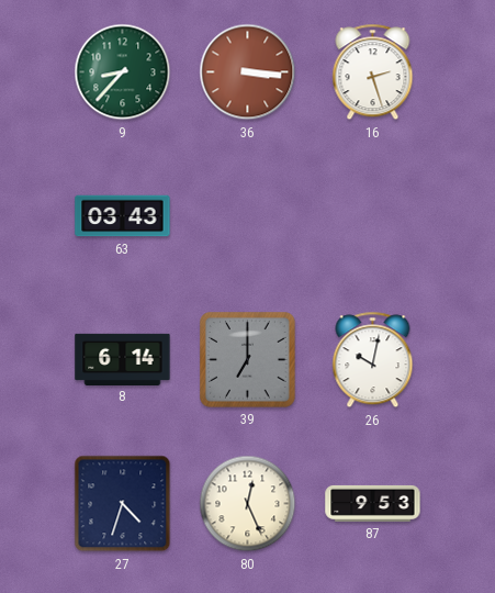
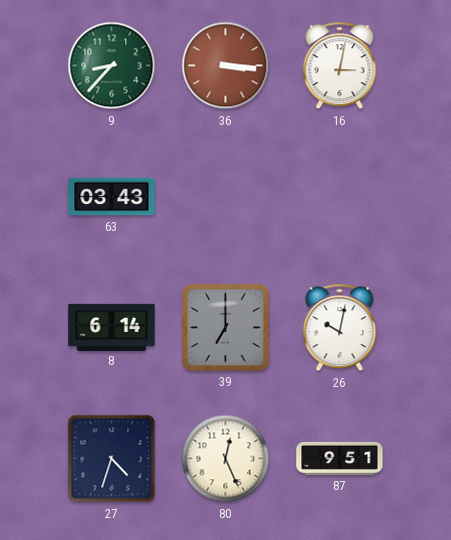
16: 2:27 -> 3:02
87: 9:53 -> 9:51
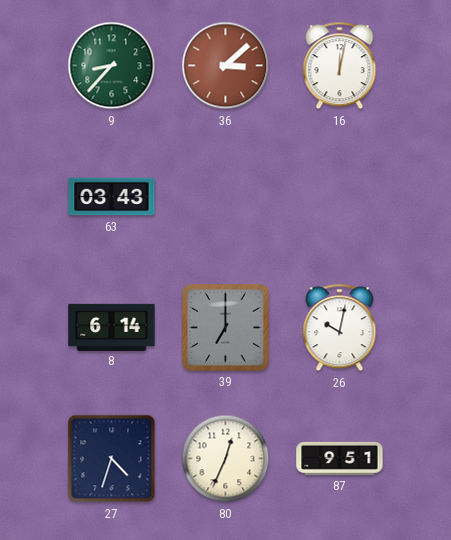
36: 3:16 -> 3:08
16: 3:02 -> 12:02
80: 12:26 -> 12:34
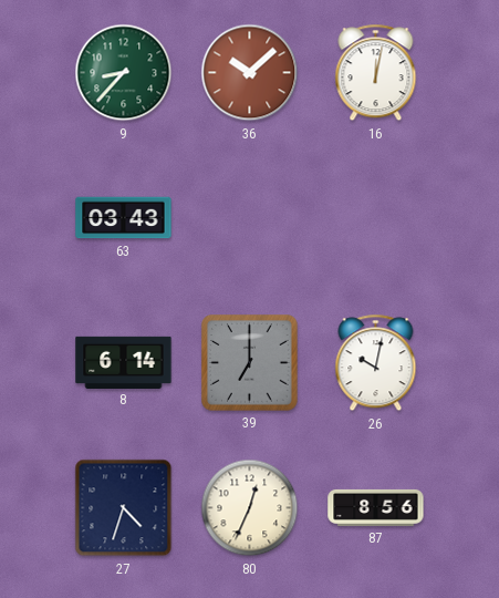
36: 3:08 -> 10:08
87: 9:51 -> 8:56
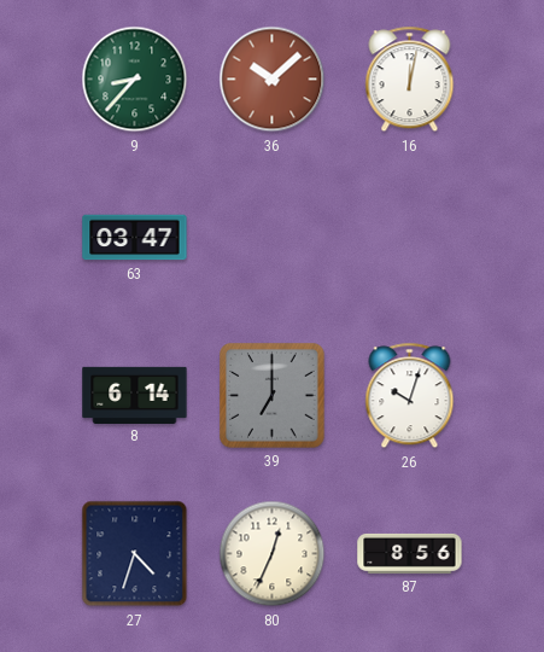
63: 03:43 -> 03:47
26: 10:02 -> 10:03
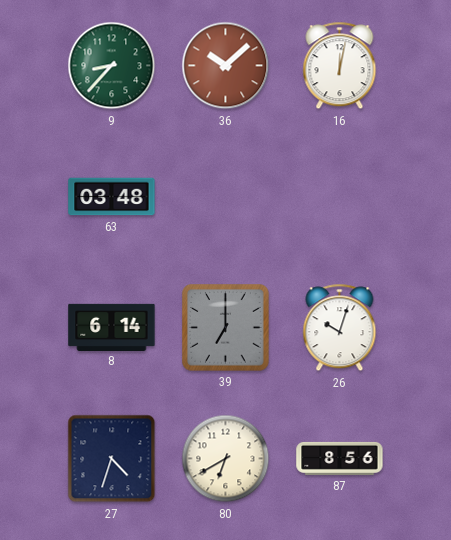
63: 03:47 -> 03:48
80: 12:34 -> 6:40
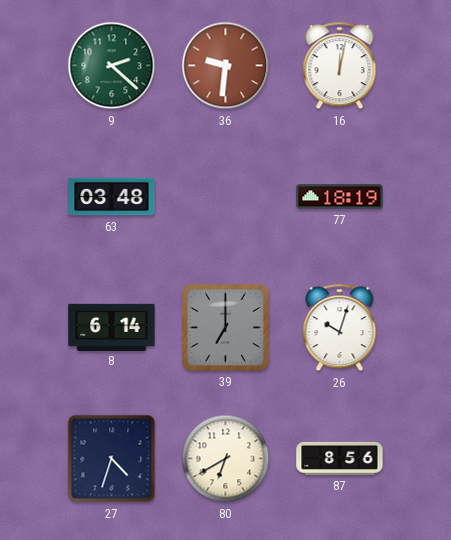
9: 8:37 -> 2:22
36: 10:08 -> 9:31
77: none -> 18:19
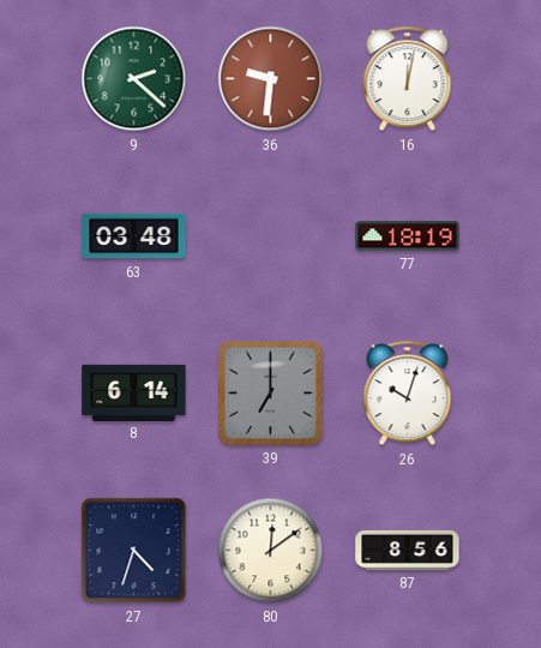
80: 6:40 -> 12:09
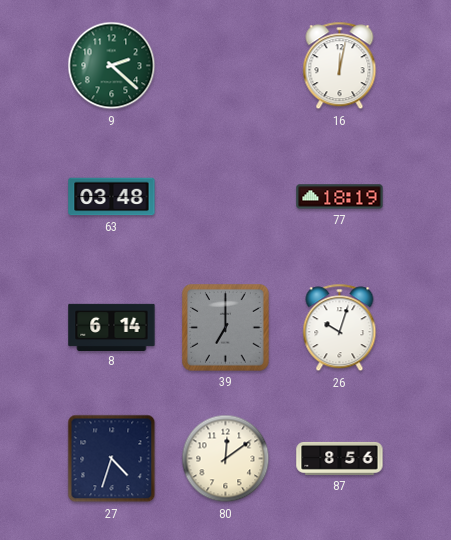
36: 9:31 -> none
